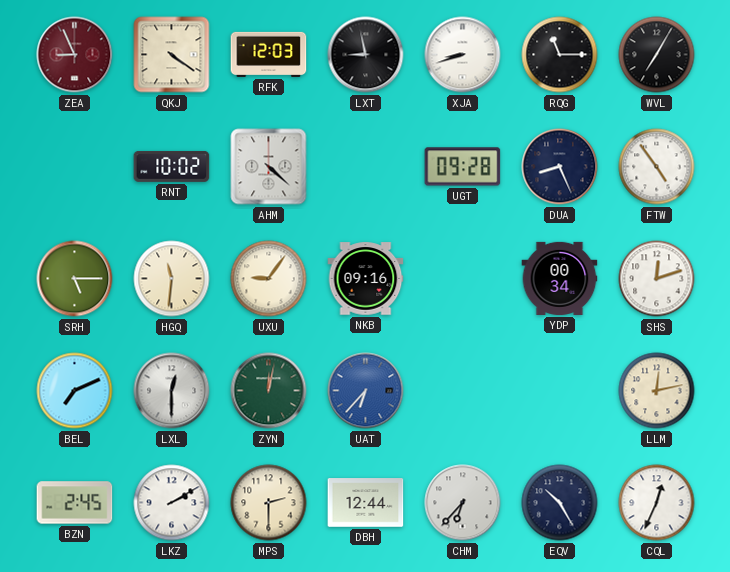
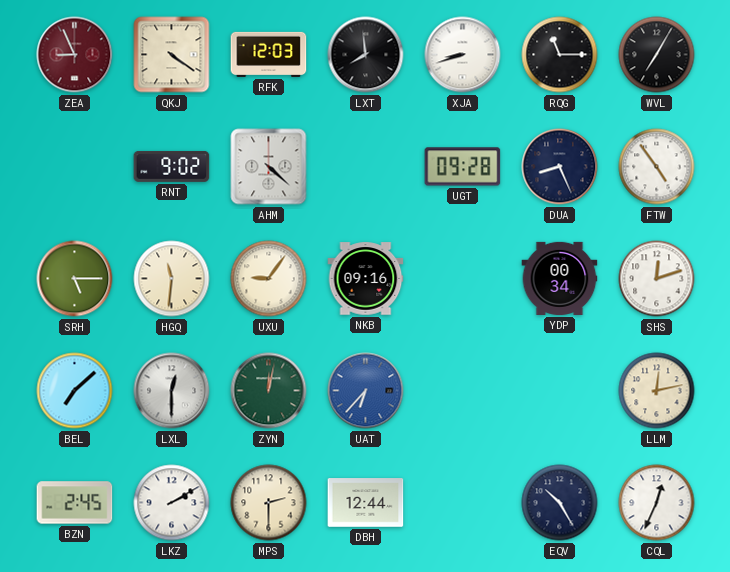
LXT: 8:58 -> 7:59
RNT: 10:02 -> 9:02
BEL: 7:11 -> 7:08
CHM: 6:37 -> none
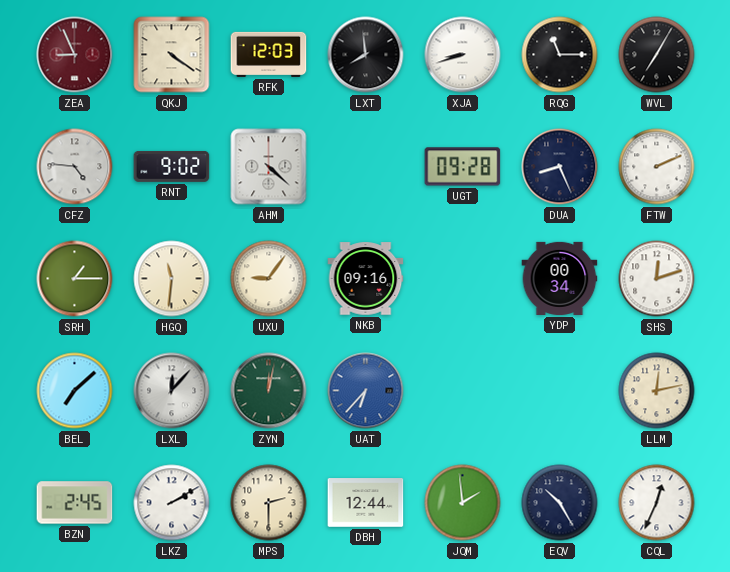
CFZ: none -> 4:46
FTW: 4:54 -> 2:11
SRH: 5:15 -> 1:15
LXL: 12:30 -> 12:07
JQM: none -> 1:59
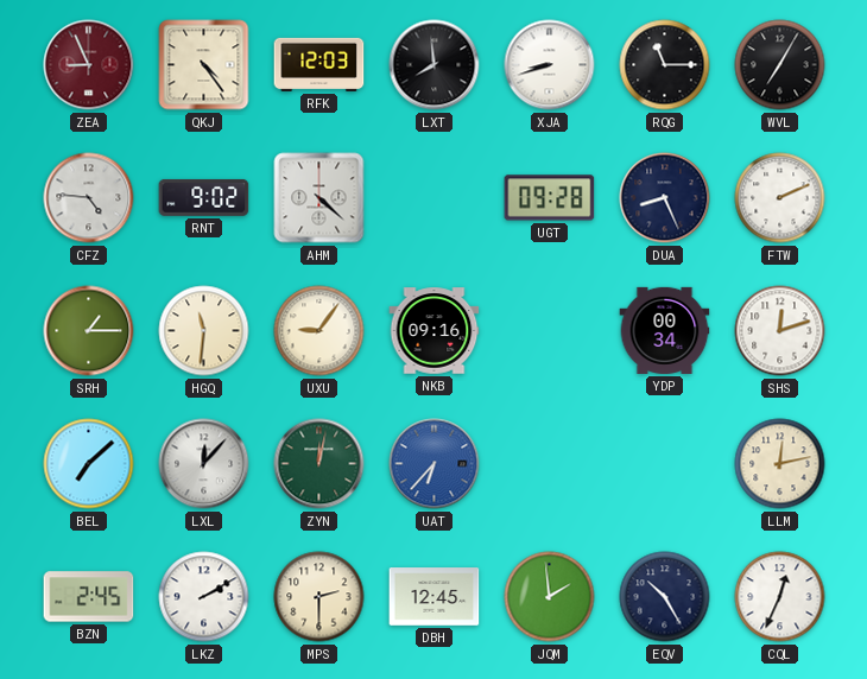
QKJ: 4:21 -> 4:24
DBH: 12:44 -> 12:45
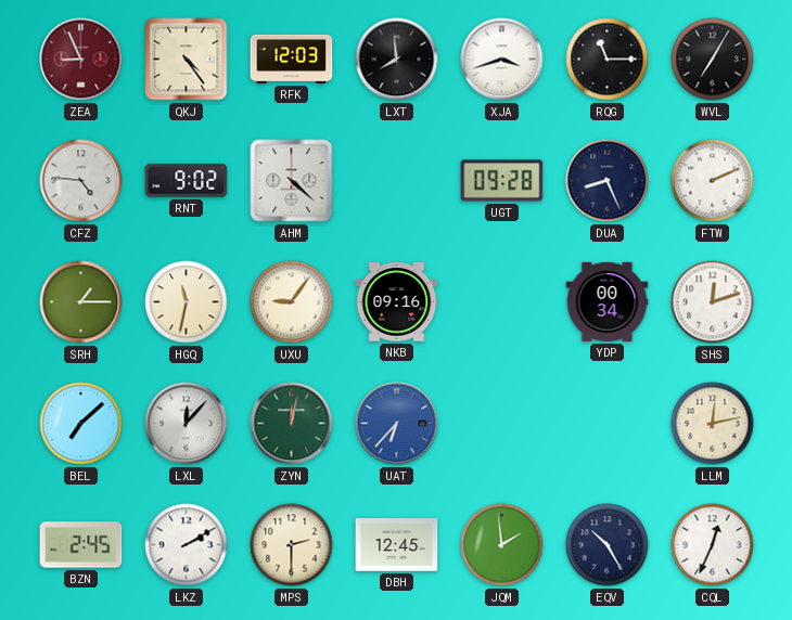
XJA: 8:42 -> 3:42
HGQ: 11:31 -> 11:32
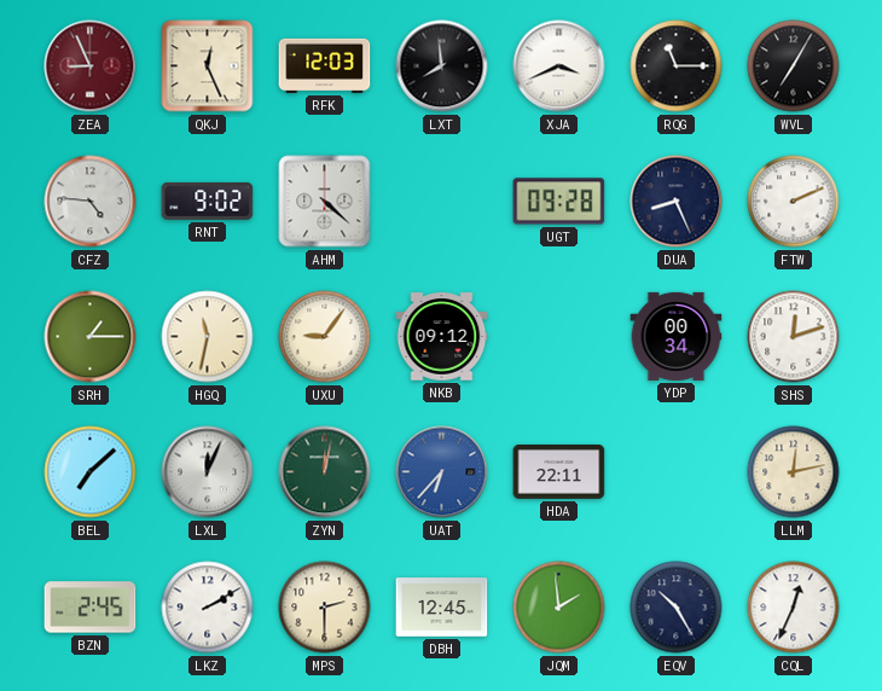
QKJ: 4:24 -> 12:26
XJA: 3:42 -> 3:41
NKB: 09:16 -> 09:12
LXL: 12:07 -> 12:04
HDA: none -> 22:11
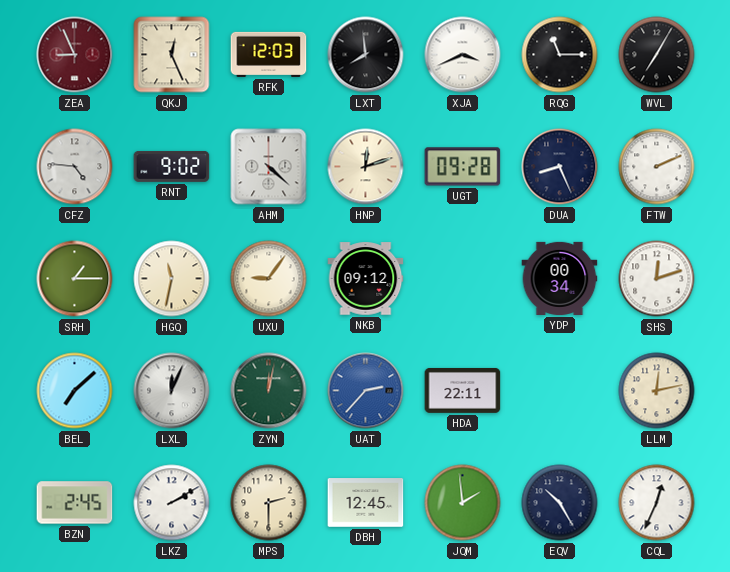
HNP: none -> 12:12
UAT: 6:37 -> 2:37
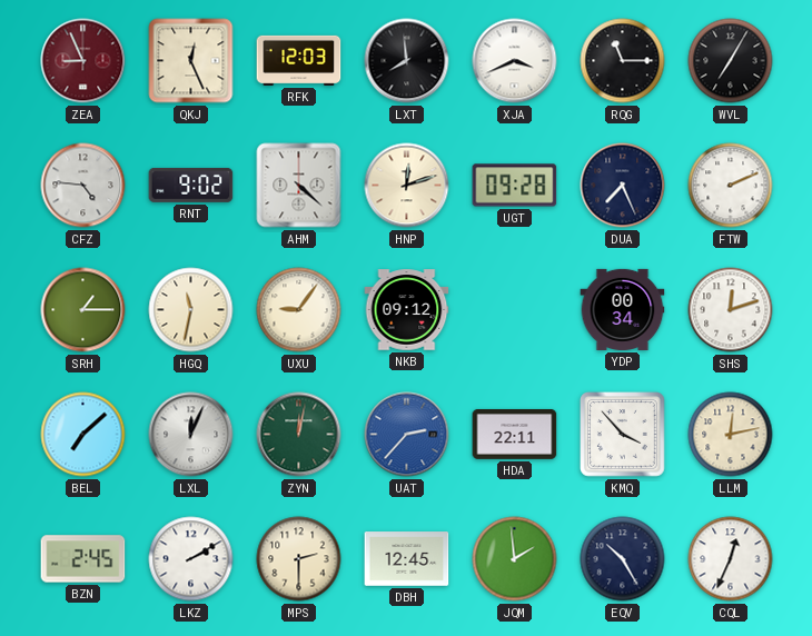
DUA: 8:26 -> 7:26
KMQ: none -> 3:53
